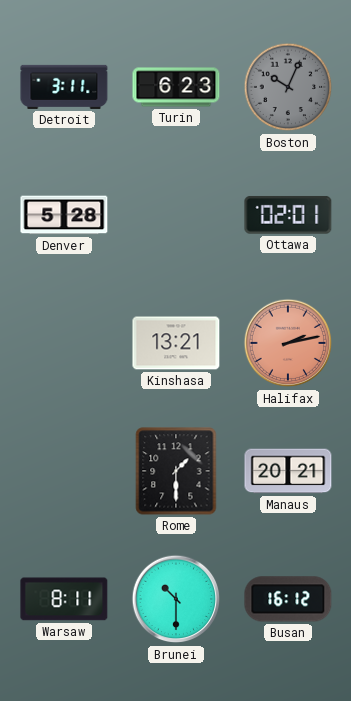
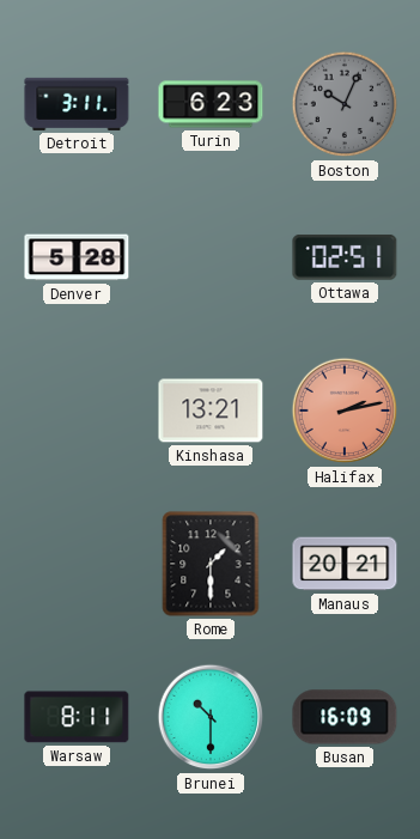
Ottawa: 02:01 -> 02:51
Busan: 16:12 -> 16:09
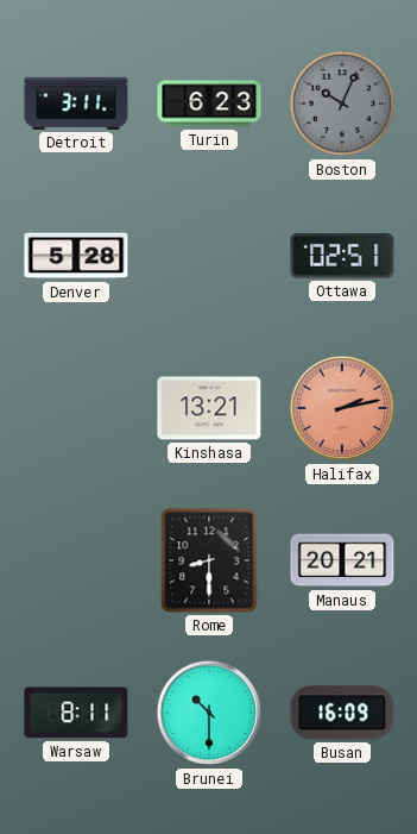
Rome: 1:30 -> 8:30
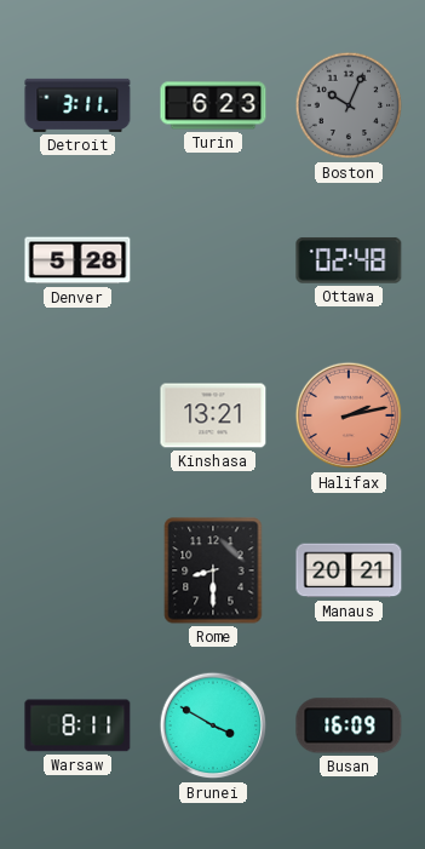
Ottawa: 02:51 -> 02:48
Brunei: 10:30 -> 3:50
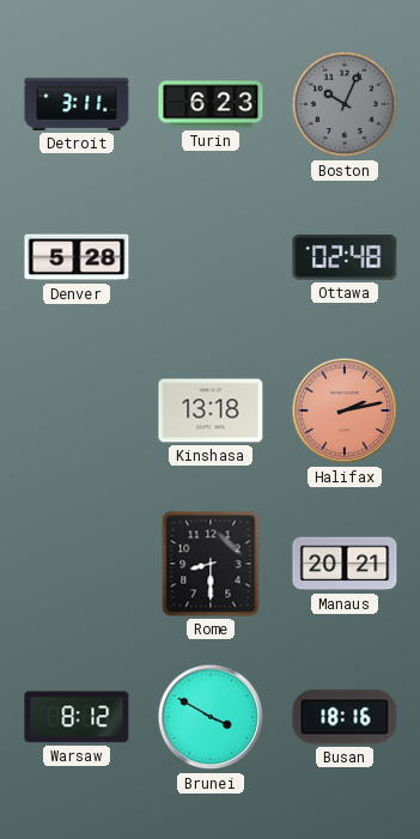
Kinshasa: 13:21 -> 13:18
Warsaw: 8:11 -> 8:12
Busan: 16:09 -> 18:16
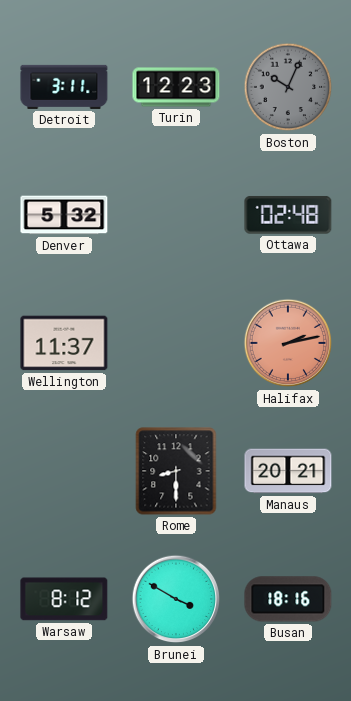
Turin: 6:23 -> 12:23
Denver: 5:28 -> 5:32
Wellington: none -> 11:37
Kinshasa: 13:18 -> none
